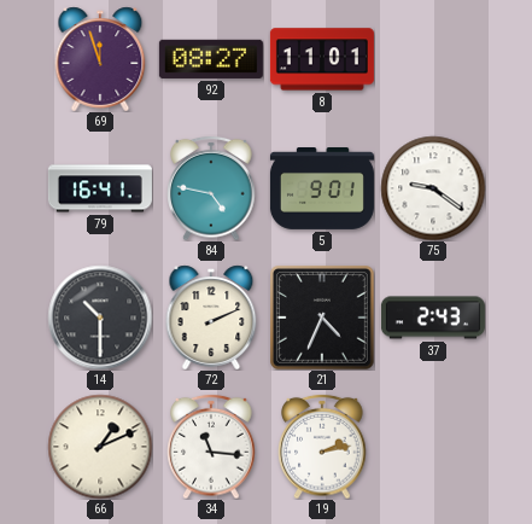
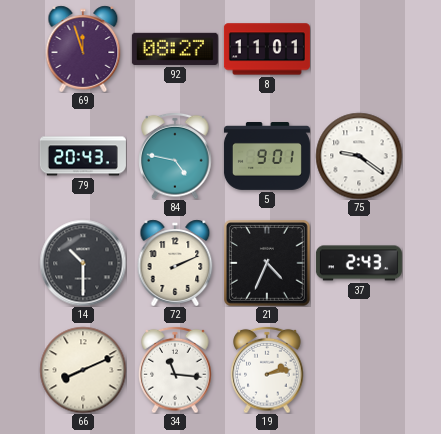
79: 16:41 -> 20:43
66: 1:11 -> 8:11
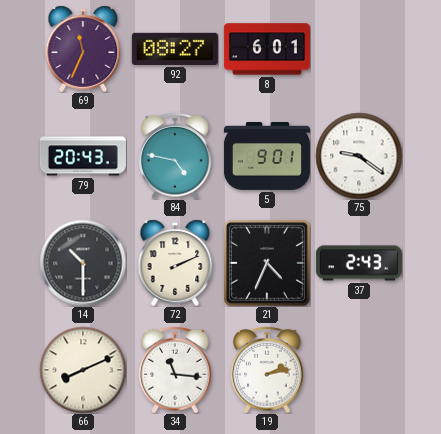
69: 11:57 -> 11:34
8: 11:01 -> 6:01
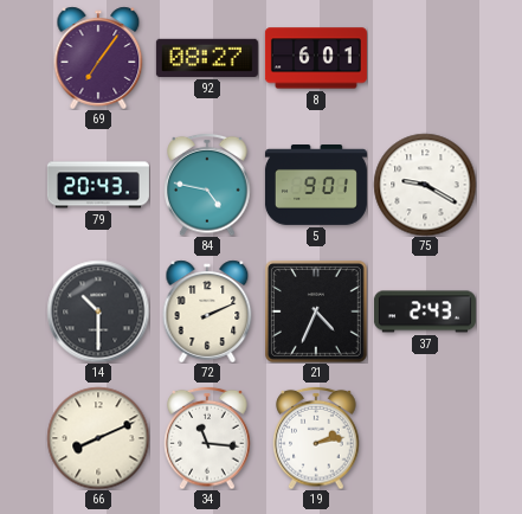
69: 11:34 -> 7:06
75: 9:21 -> 9:20
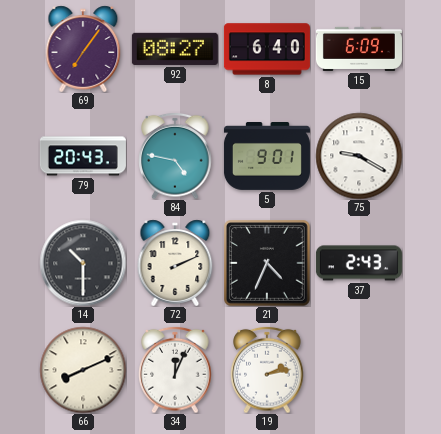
8: 6:01 -> 6:40
15: none -> 6:09
34: 11:16 -> 12:04
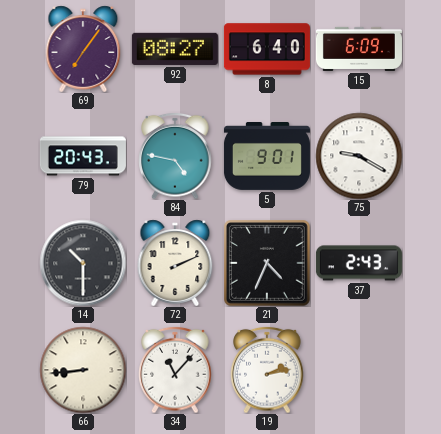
66: 8:11 -> 8:44
34: 12:04 -> 11:07
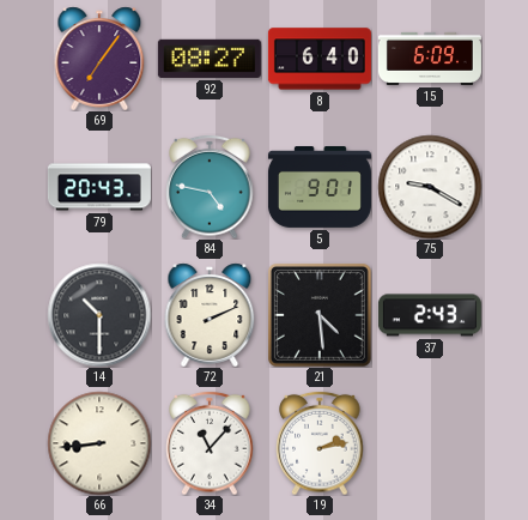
21: 4:34 -> 4:29
